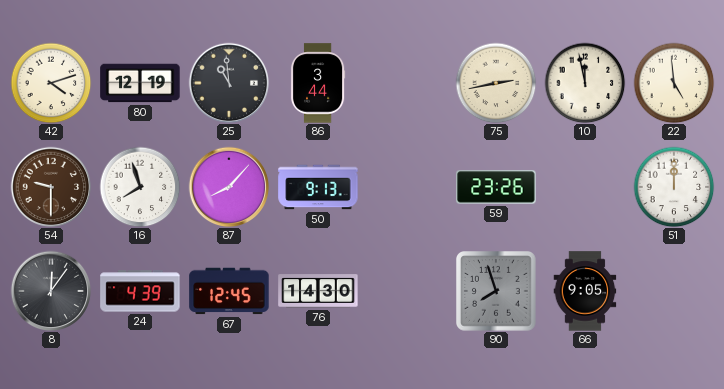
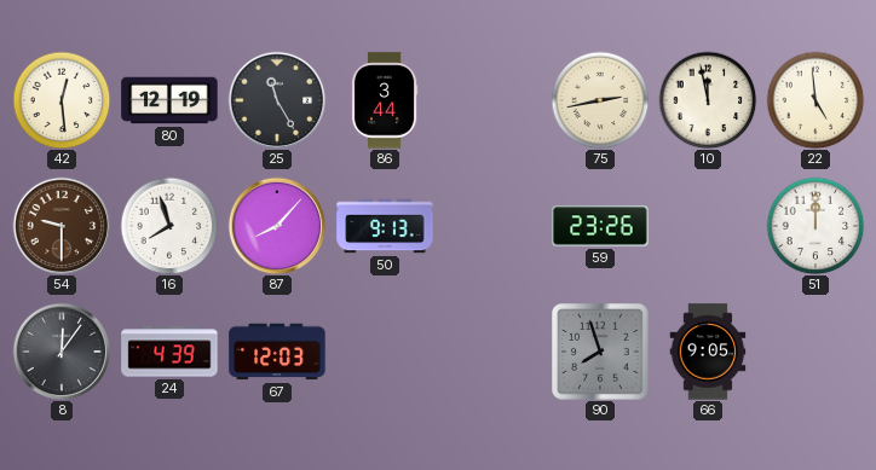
42: 4:12 -> 12:29
25: 10:59 -> 11:25
67: 12:45 -> 12:03
76: 14:30 -> none
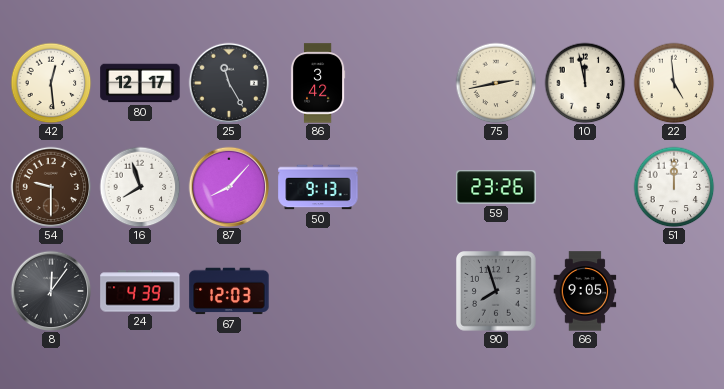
80: 12:19 -> 12:17
86: 3:44 -> 3:42
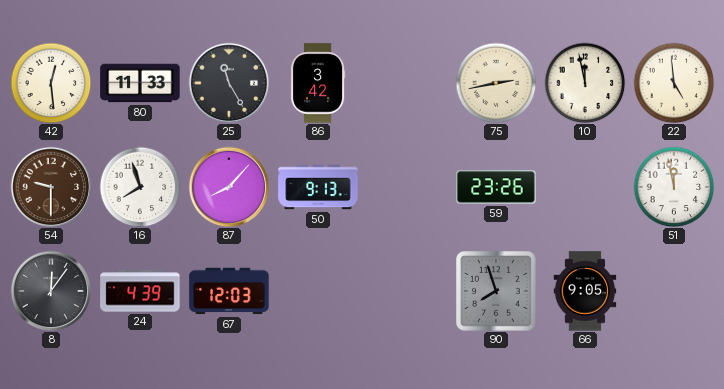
80: 12:17 -> 11:33
51: 12:00 -> 11:58
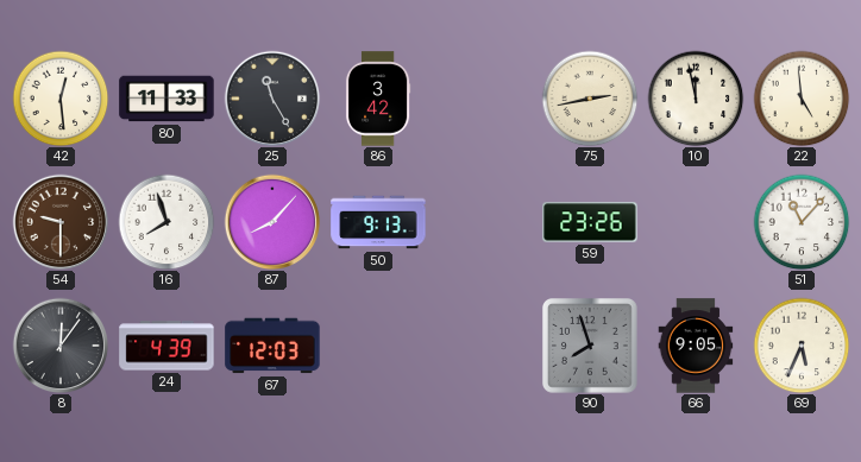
51: 11:58 -> 11:07
69: none -> 5:34
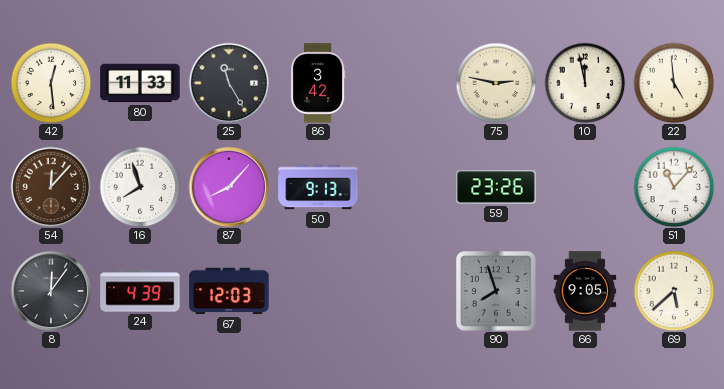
75: 2:43 -> 2:47
54: 9:30 -> 12:07
69: 5:34 -> 5:38
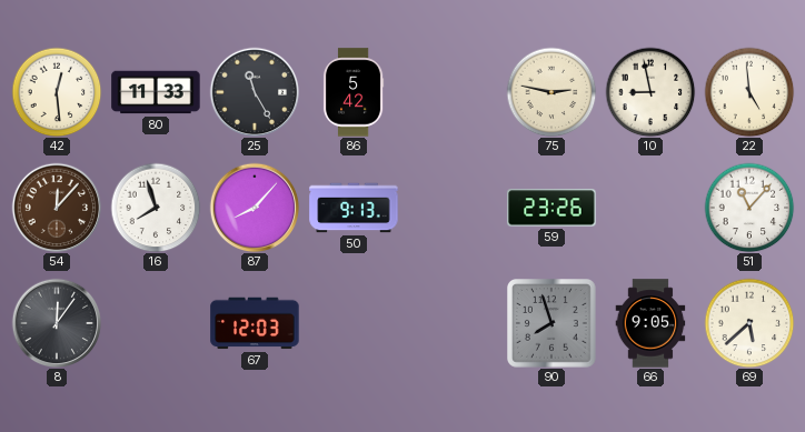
86: 3:42 -> 5:42
10: 11:58 -> 8:58
24: 4:39 -> none
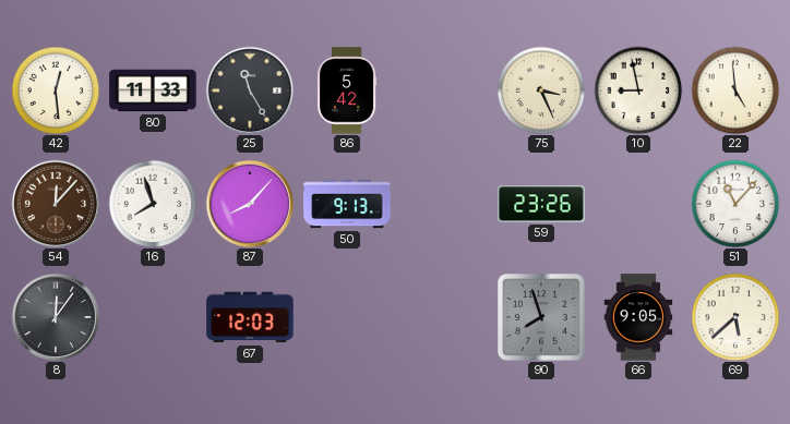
75: 2:47 -> 3:26
